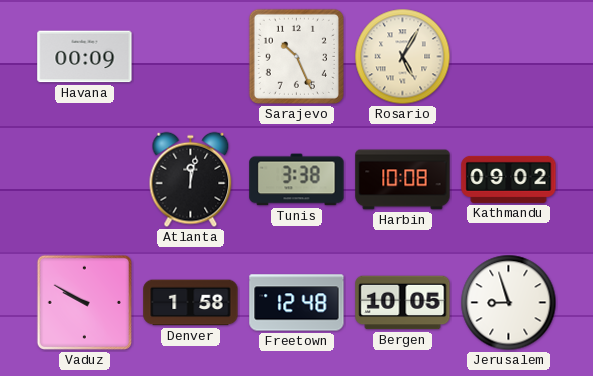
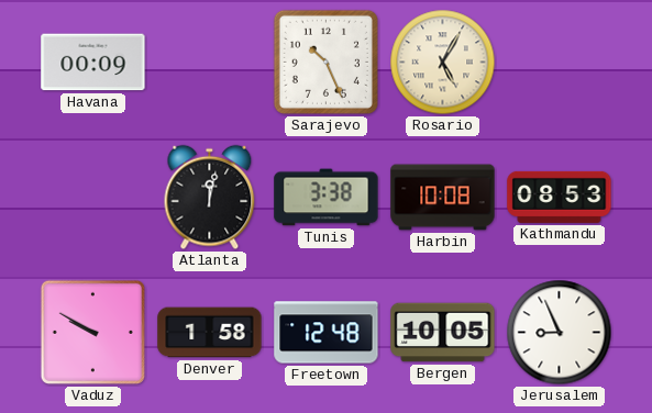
Kathmandu: 09:02 -> 08:53
Jerusalem: 8:57 -> 8:56
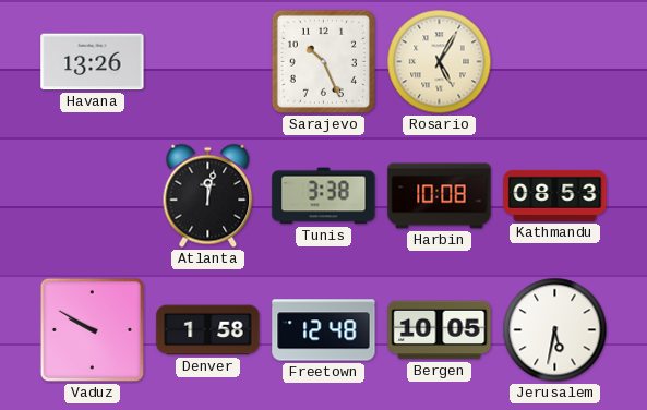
Havana: 00:09 -> 13:26
Jerusalem: 8:56 -> 5:32
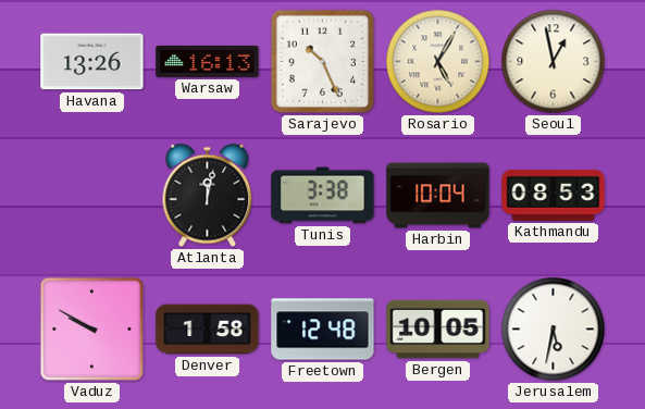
Warsaw: none -> 16:13
Seoul: none -> 12:58
Harbin: 10:08 -> 10:04
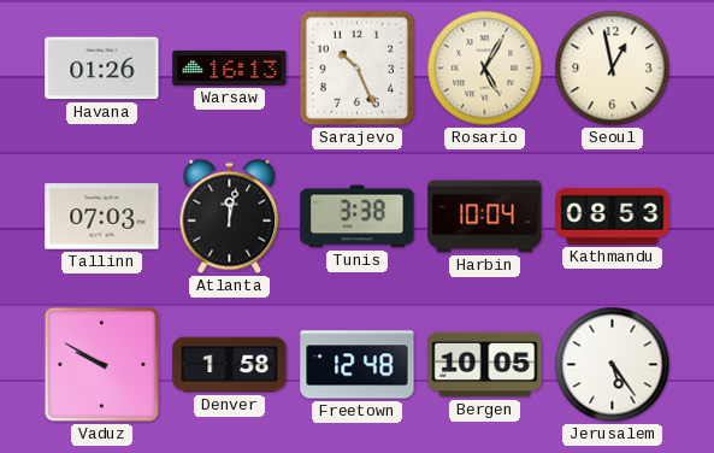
Havana: 13:26 -> 01:26
Tallinn: none -> 07:03
Jerusalem: 5:32 -> 5:24
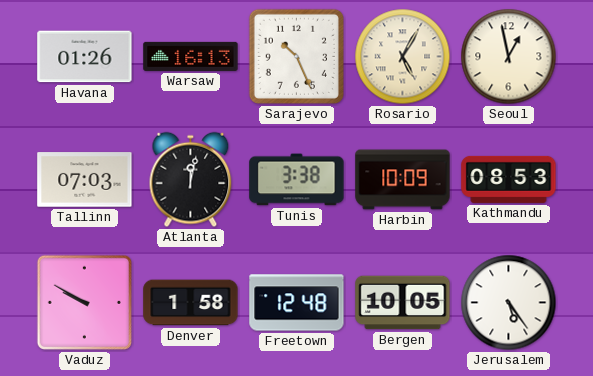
Harbin: 10:04 -> 10:09
